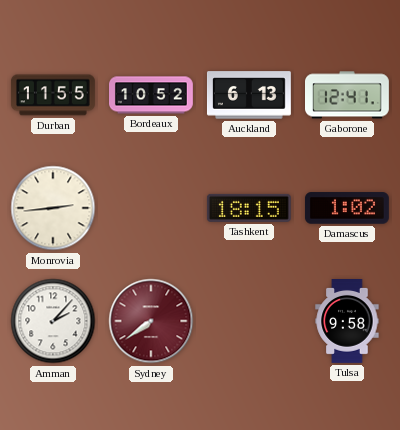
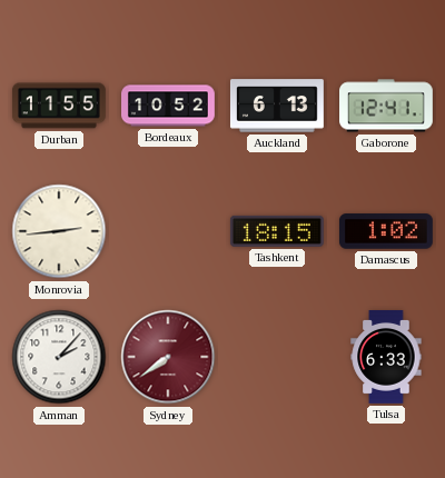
Tulsa: 9:58 -> 6:33
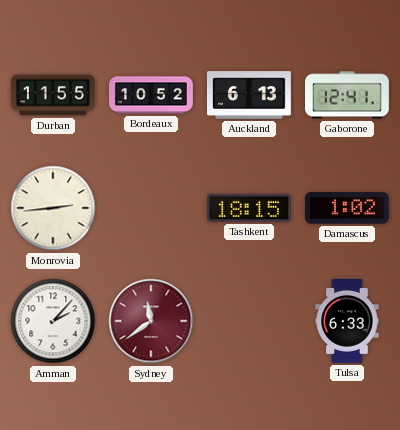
Sydney: 7:39 -> 11:39
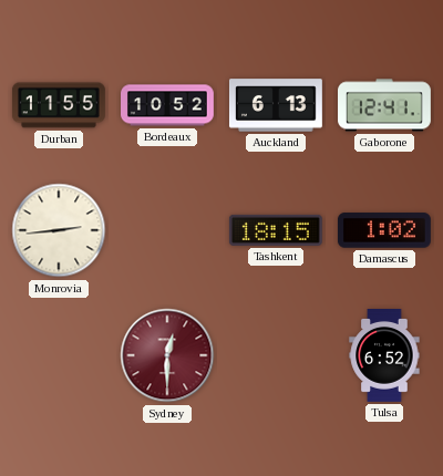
Amman: 2:07 -> none
Sydney: 11:39 -> 12:30
Tulsa: 6:33 -> 6:52
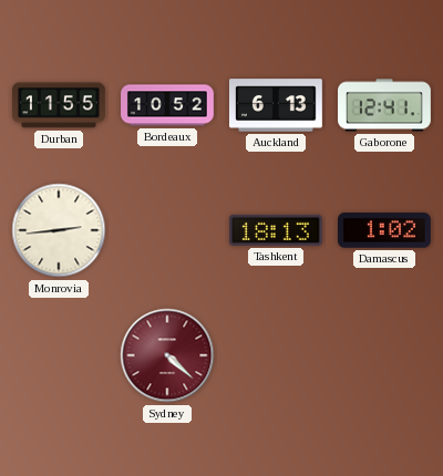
Tashkent: 18:15 -> 18:13
Sydney: 12:30 -> 4:22
Tulsa: 6:52 -> none
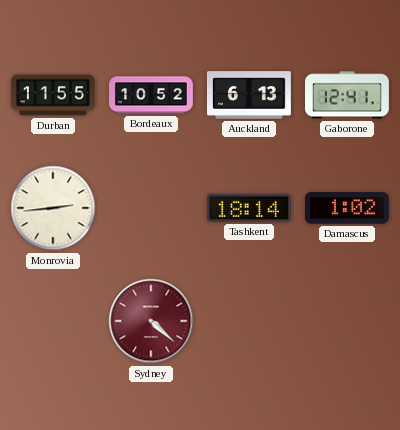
Tashkent: 18:13 -> 18:14
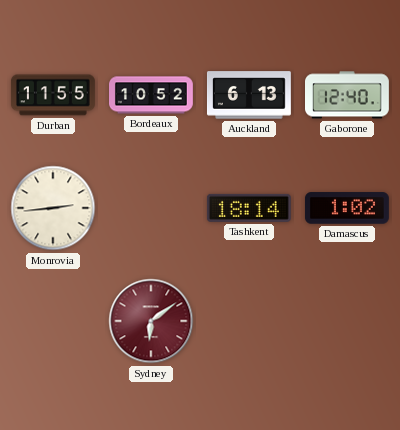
Gaborone: 12:41 -> 12:40
Sydney: 4:22 -> 6:09
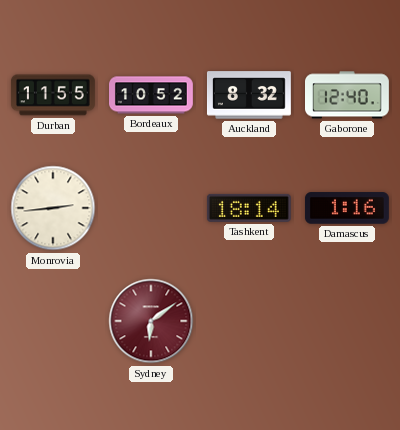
Auckland: 6:13 -> 8:32
Damascus: 1:02 -> 1:16
